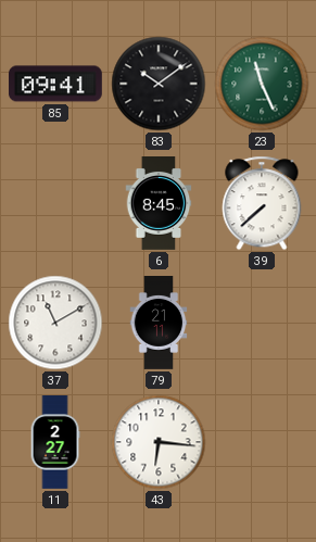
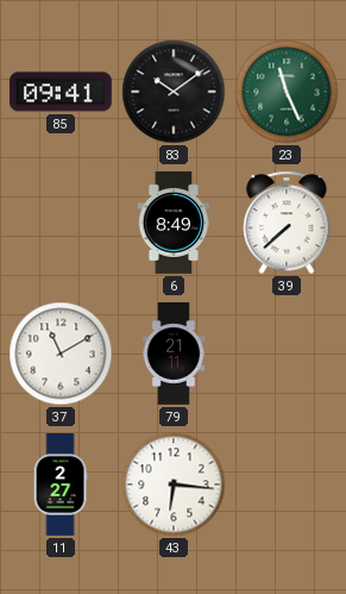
6: 8:45 -> 8:49
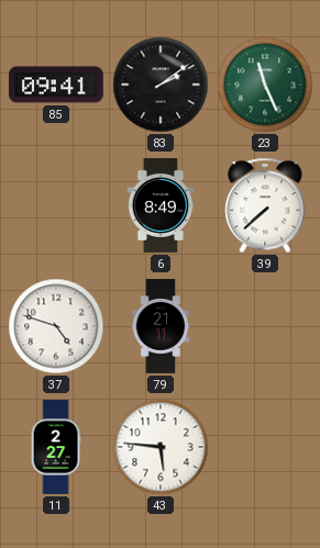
83: 10:09 -> 2:09
37: 11:10 -> 4:48
43: 6:16 -> 5:46
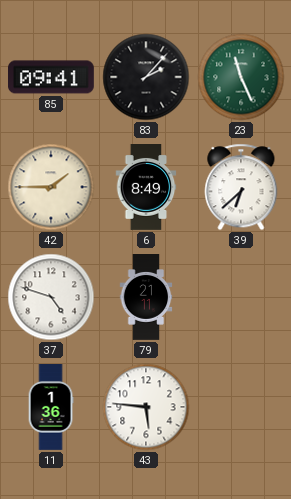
83: 2:09 -> 2:07
42: none -> 1:45
39: 7:38 -> 6:38
11: 2:27 -> 1:36
